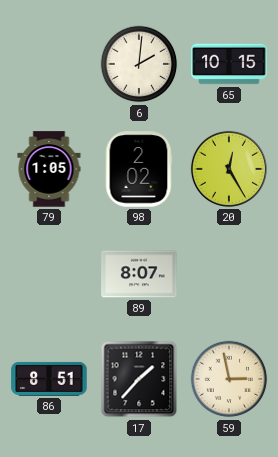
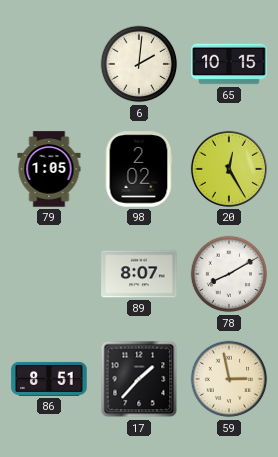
78: none -> 8:10
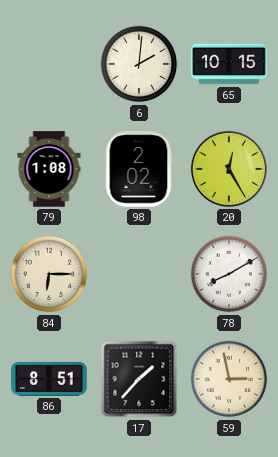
79: 1:05 -> 1:08
84: none -> 6:15
89: 8:07 -> none
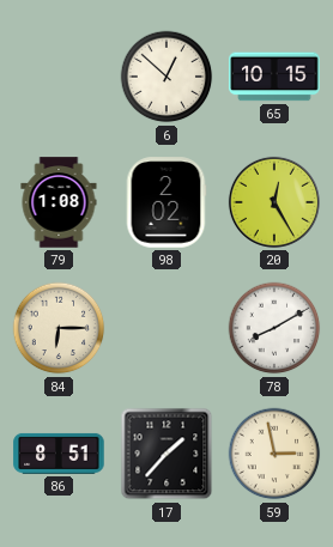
6: 2:01 -> 12:52
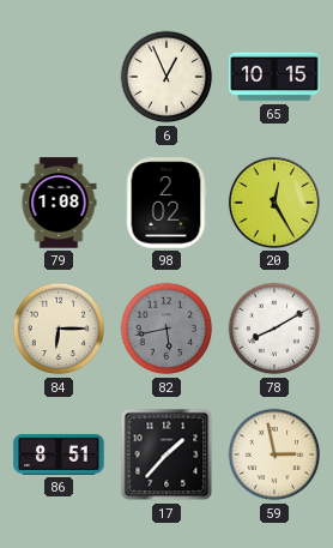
6: 12:52 -> 12:56
82: none -> 5:43
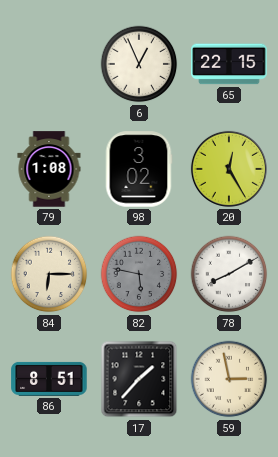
65: 10:15 -> 22:15
98: 2:02 -> 3:02
82: 5:43 -> 5:47
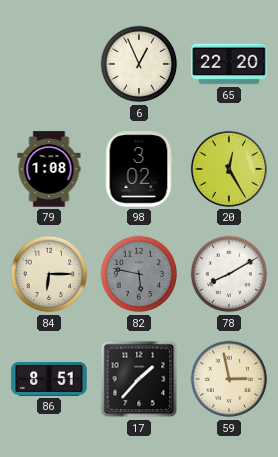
65: 22:15 -> 22:20
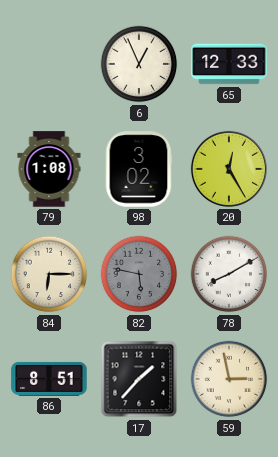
65: 22:20 -> 12:33
